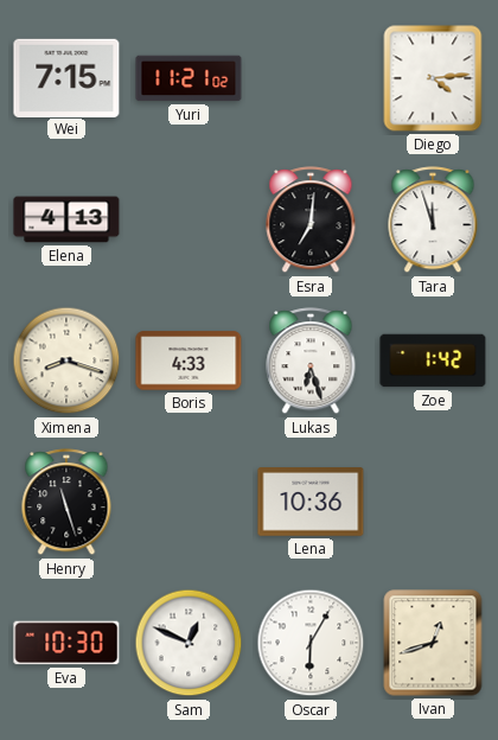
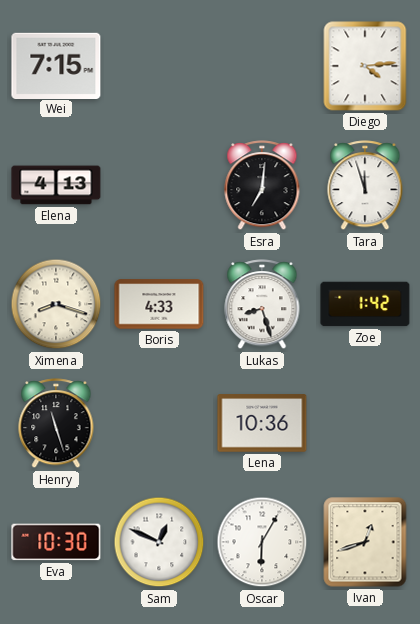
Yuri: 11:21 -> none
Lukas: 6:27 -> 8:27
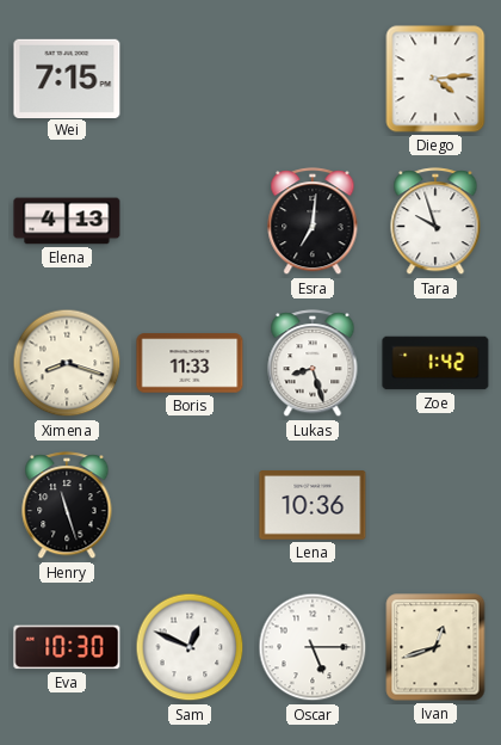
Tara: 11:57 -> 9:57
Boris: 4:33 -> 11:33
Oscar: 6:05 -> 5:15
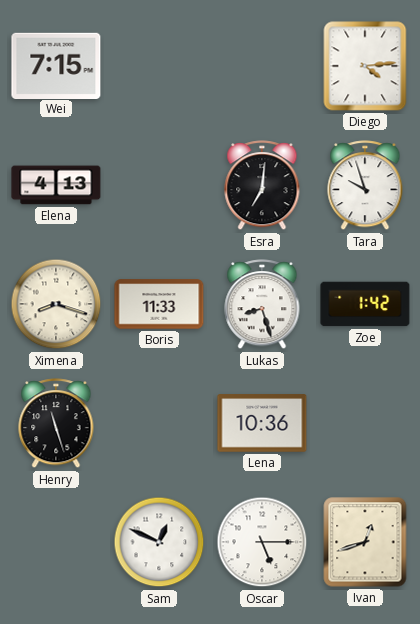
Eva: 10:30 -> none
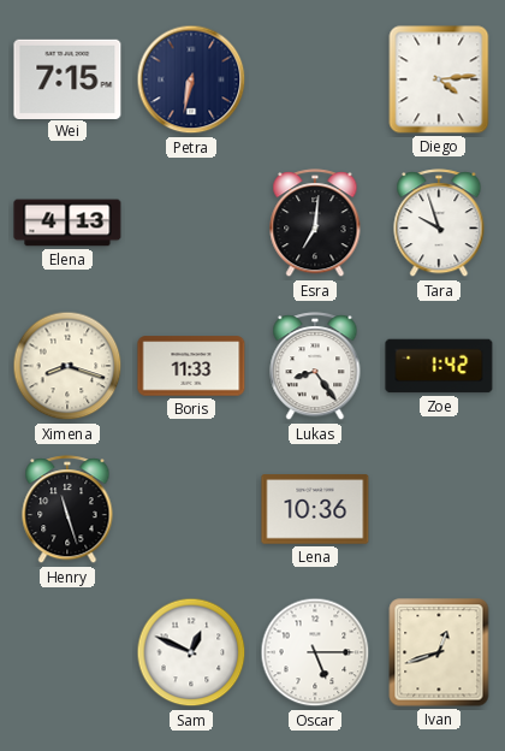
Petra: none -> 6:32
Lukas: 8:27 -> 8:24
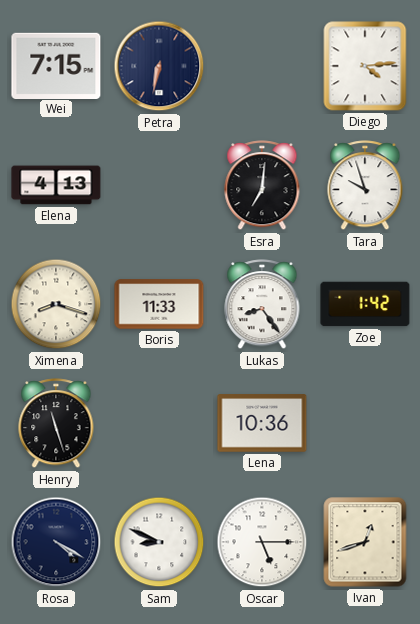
Rosa: none -> 4:20
Sam: 12:49 -> 8:49
